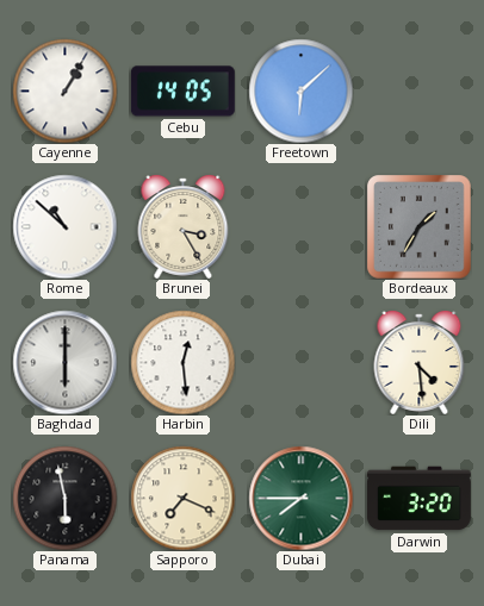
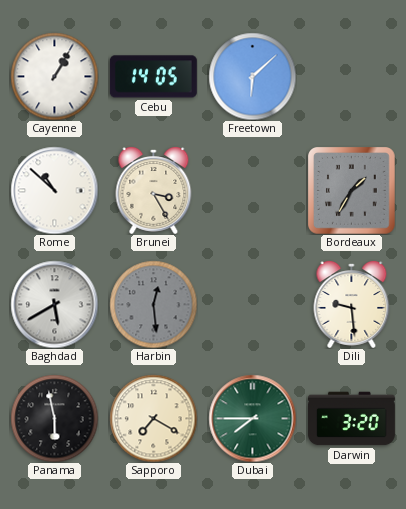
Baghdad: 6:00 -> 5:40
Harbin dial: white -> grey
Dili: 4:29 -> 9:29
Sapporo: 7:19 -> 7:20
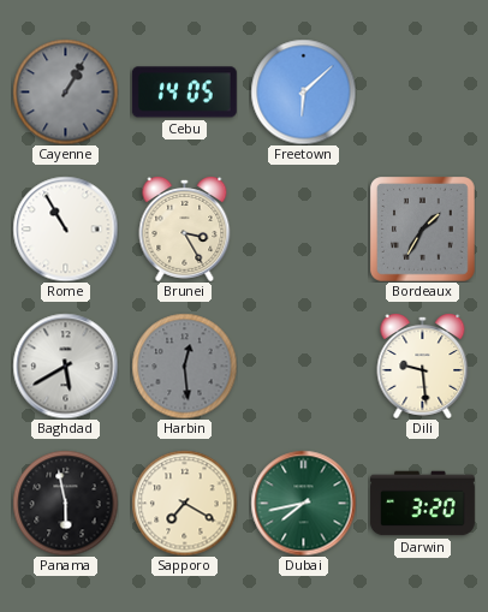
Cayenne dial: white -> grey
Rome: 10:52 -> 10:55
Dubai: 7:45 -> 7:43
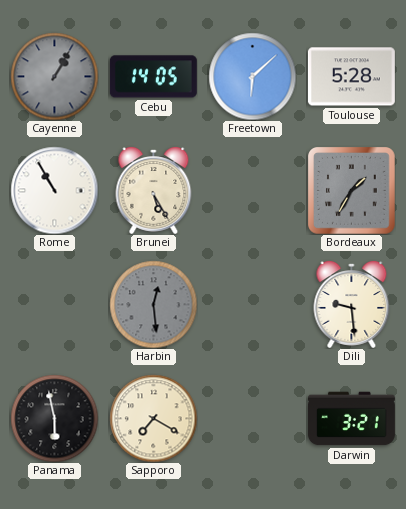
Toulouse: none -> 5:28
Brunei: 3:25 -> 5:25
Baghdad: 5:40 -> none
Dubai: 7:43 -> none
Darwin: 3:20 -> 3:21
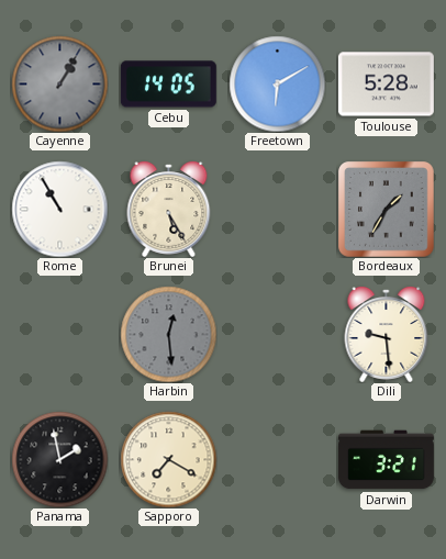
Freetown: 6:08 -> 6:10
Panama: 5:58 -> 1:58
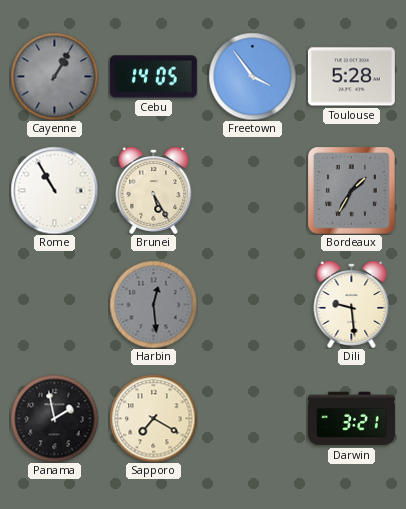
Freetown: 6:10 -> 3:54
